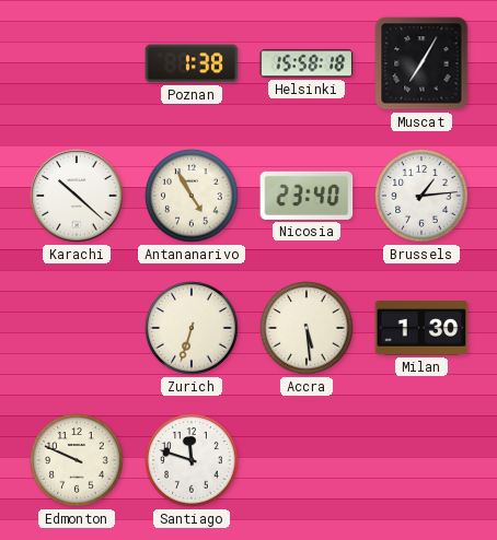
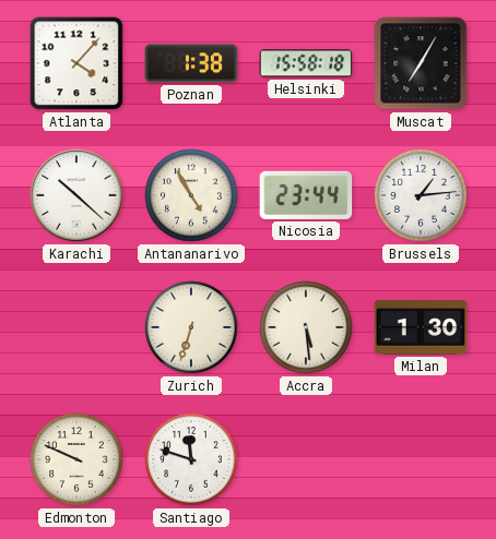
Atlanta: none -> 4:07
Nicosia: 23:40 -> 23:44
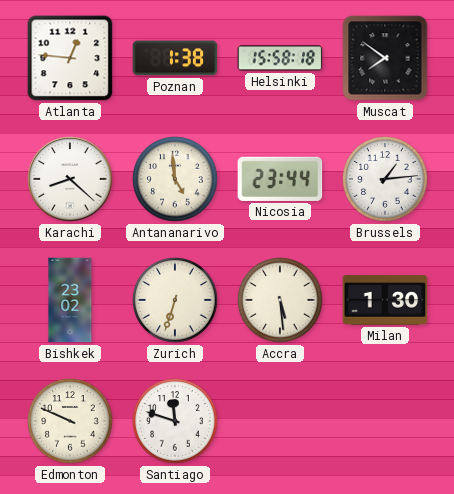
Atlanta: 4:07 -> 12:46
Muscat: 7:05 -> 7:51
Karachi: 10:22 -> 8:22
Antananarivo: 4:55 -> 4:59
Bishkek: none -> 23:02
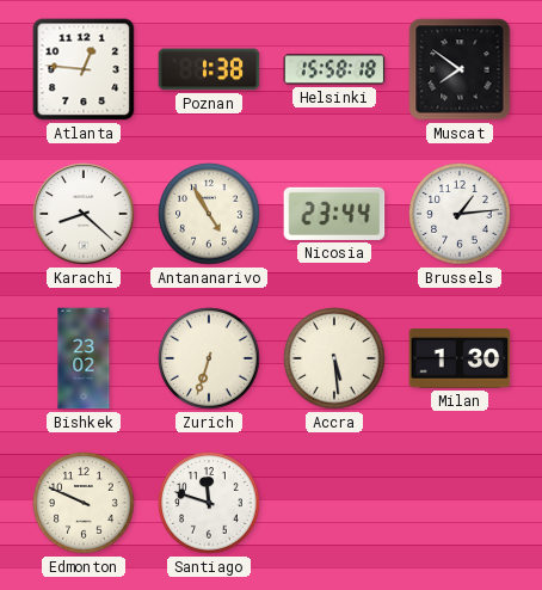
Antananarivo: 4:59 -> 4:55
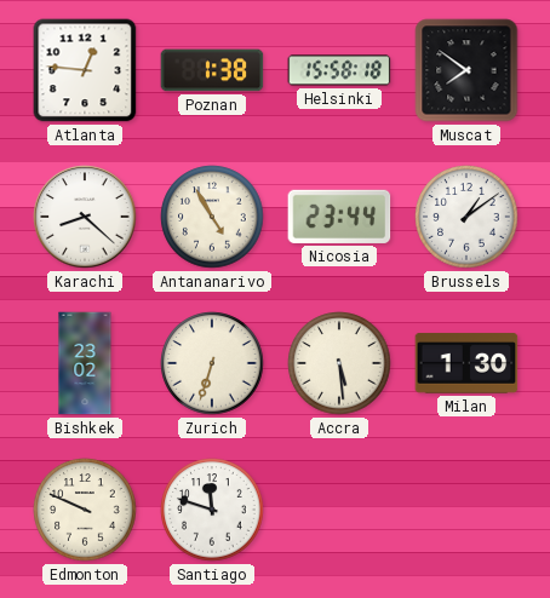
Brussels: 1:14 -> 1:09
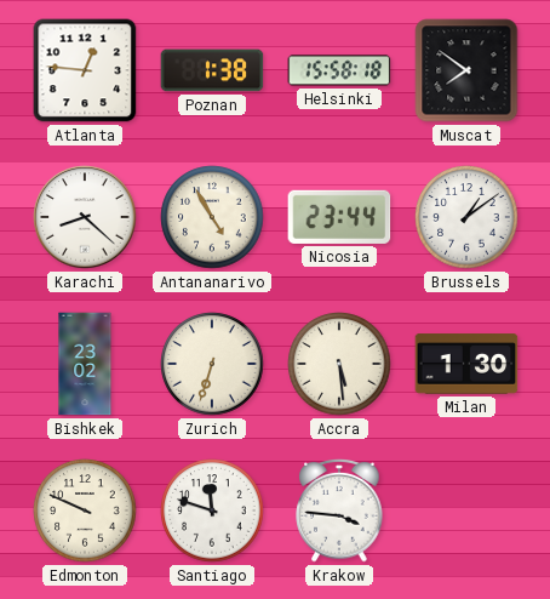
Krakow: none -> 3:46
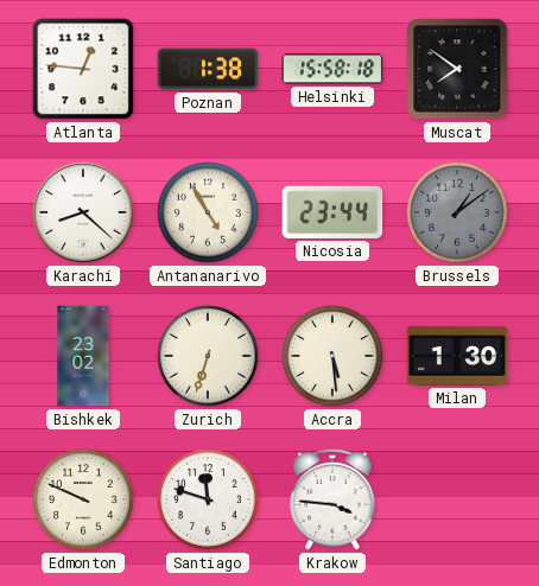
Brussels dial: white -> grey
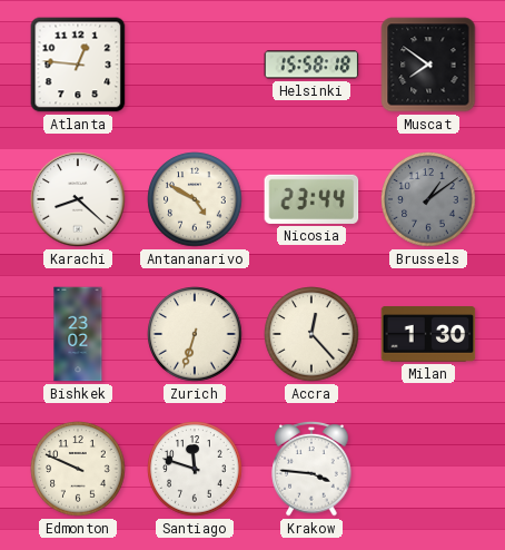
Poznan: 1:38 -> none
Antananarivo: 4:55 -> 4:50
Accra: 5:29 -> 12:23
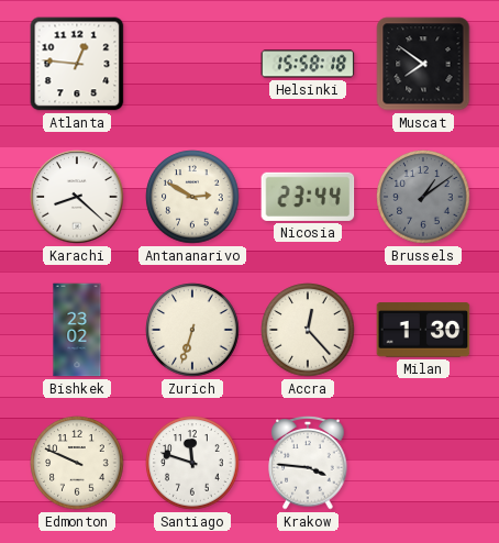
Antananarivo: 4:50 -> 2:50
